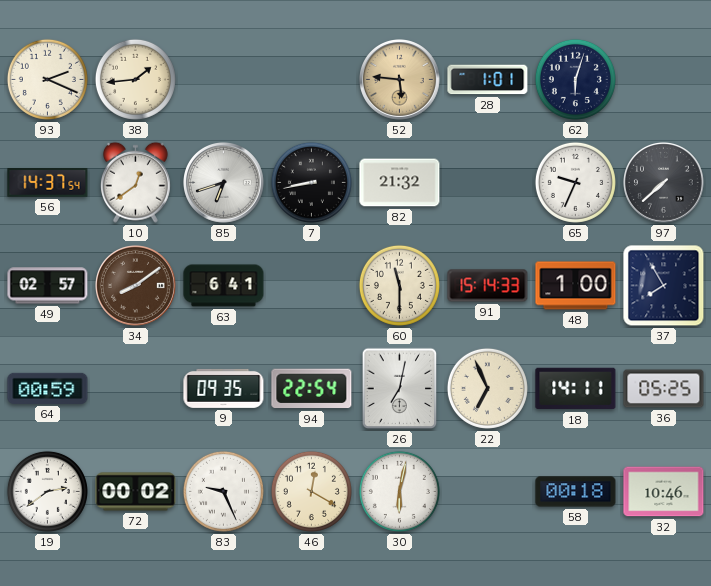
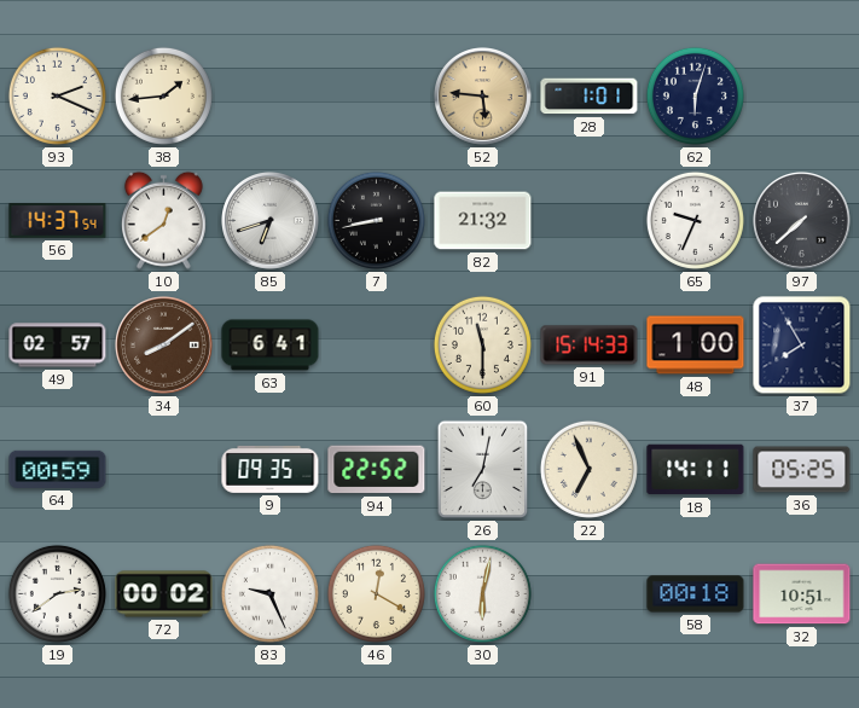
94: 22:54 -> 22:52
32: 10:46 -> 10:51
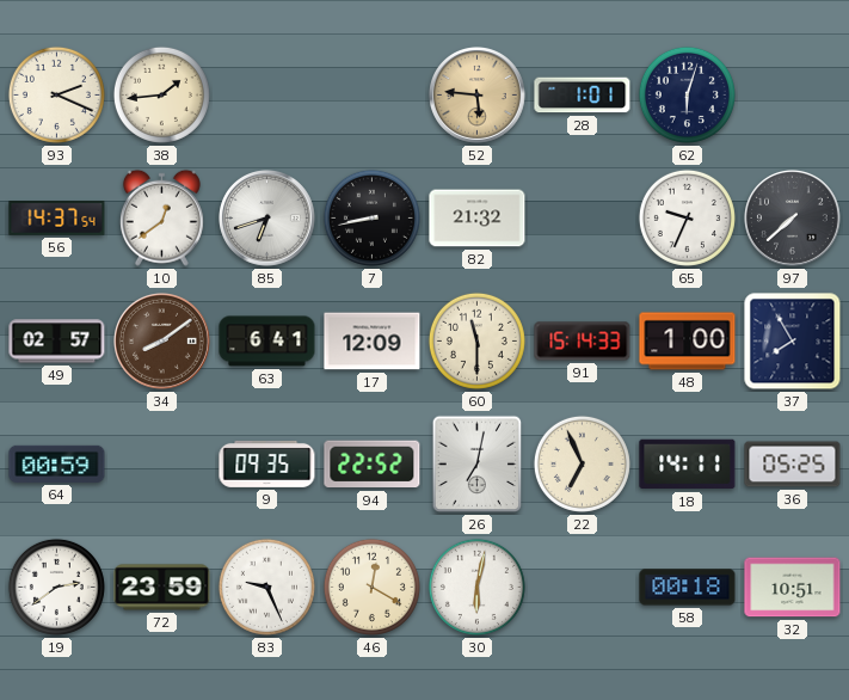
17: none -> 12:09
72: 00:02 -> 23:59
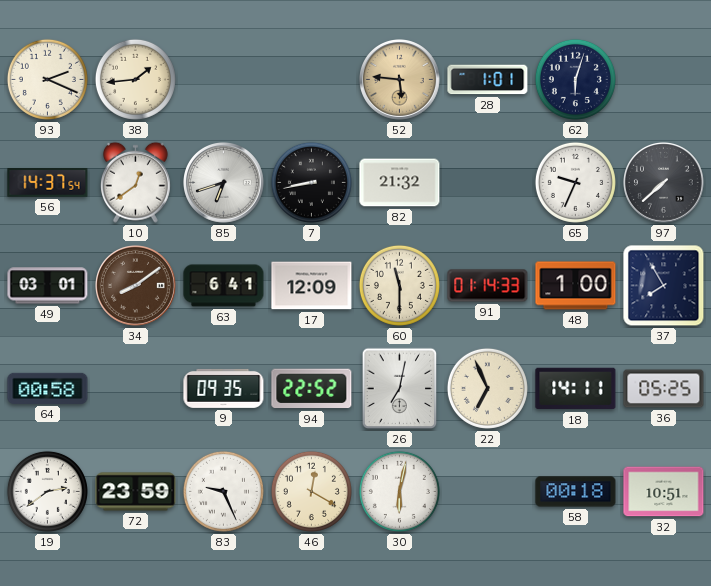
49: 02:57 -> 03:01
91: 15:14 -> 01:14
64: 00:59 -> 00:58
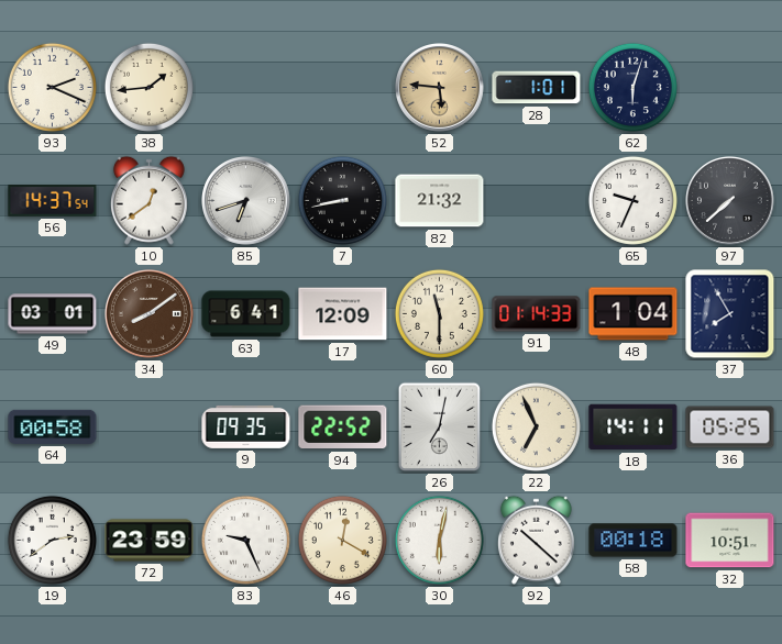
48: 1:00 -> 1:04
92: none -> 10:22
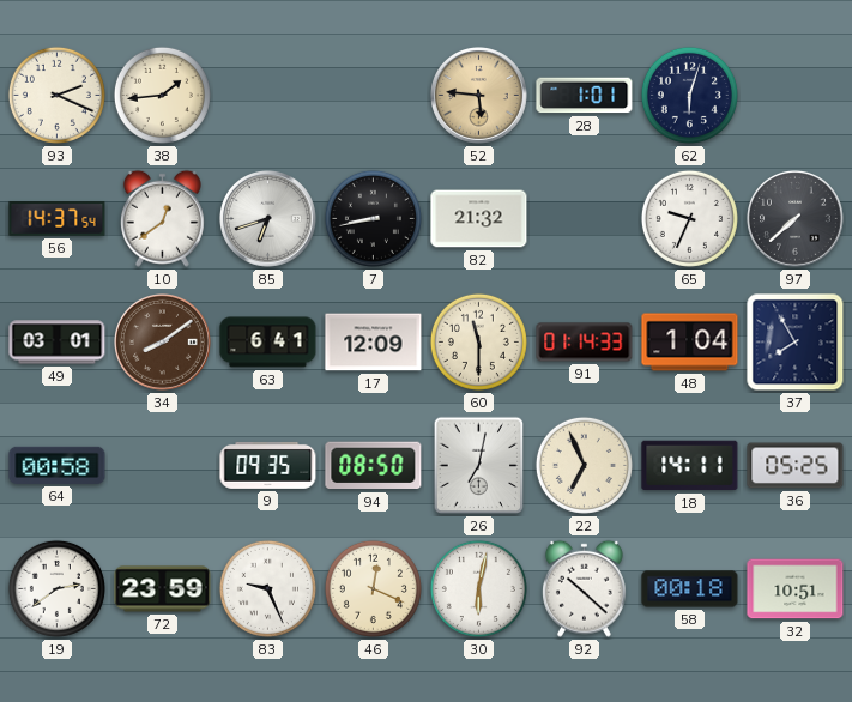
94: 22:52 -> 08:50
46: 12:20 -> 12:19
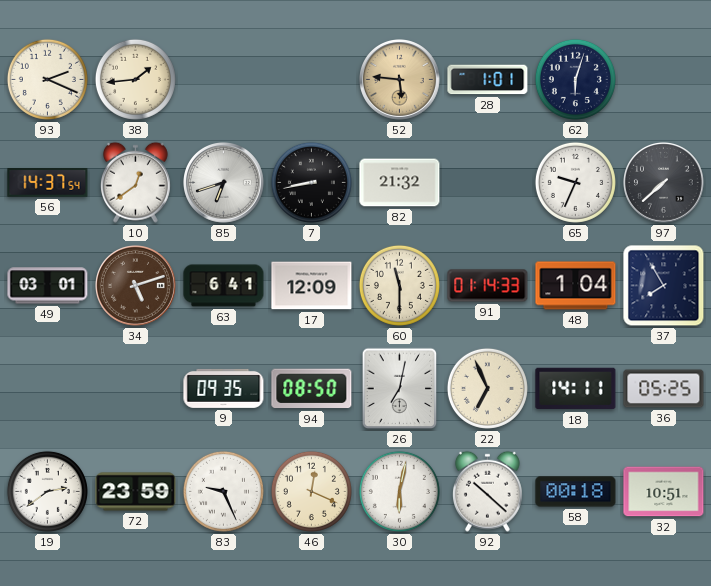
34: 8:09 -> 5:12
64: 00:58 -> none
